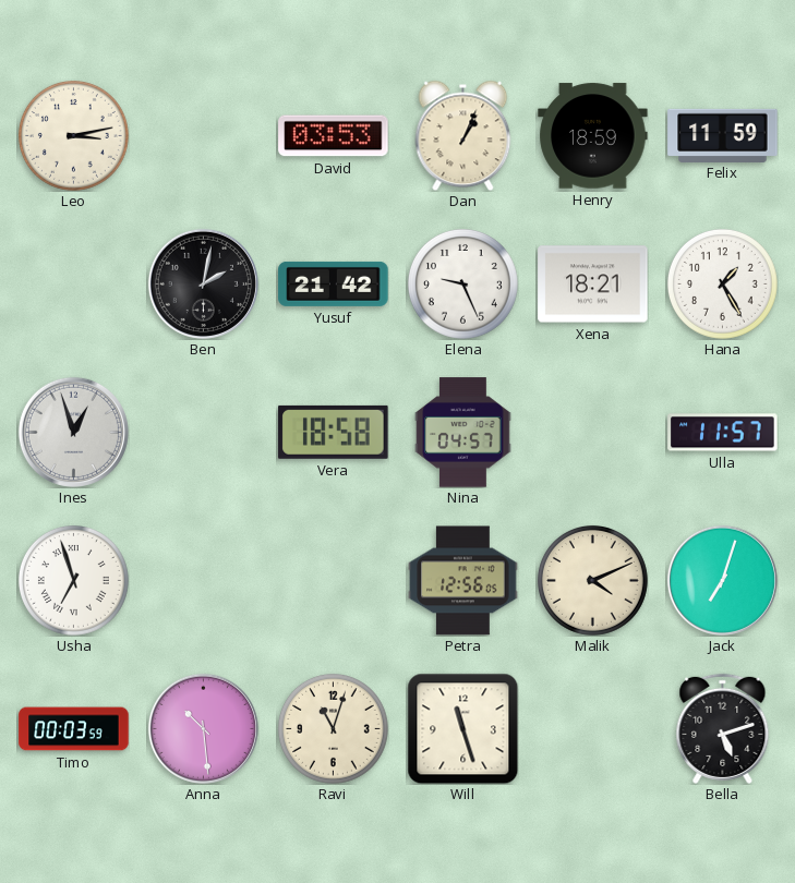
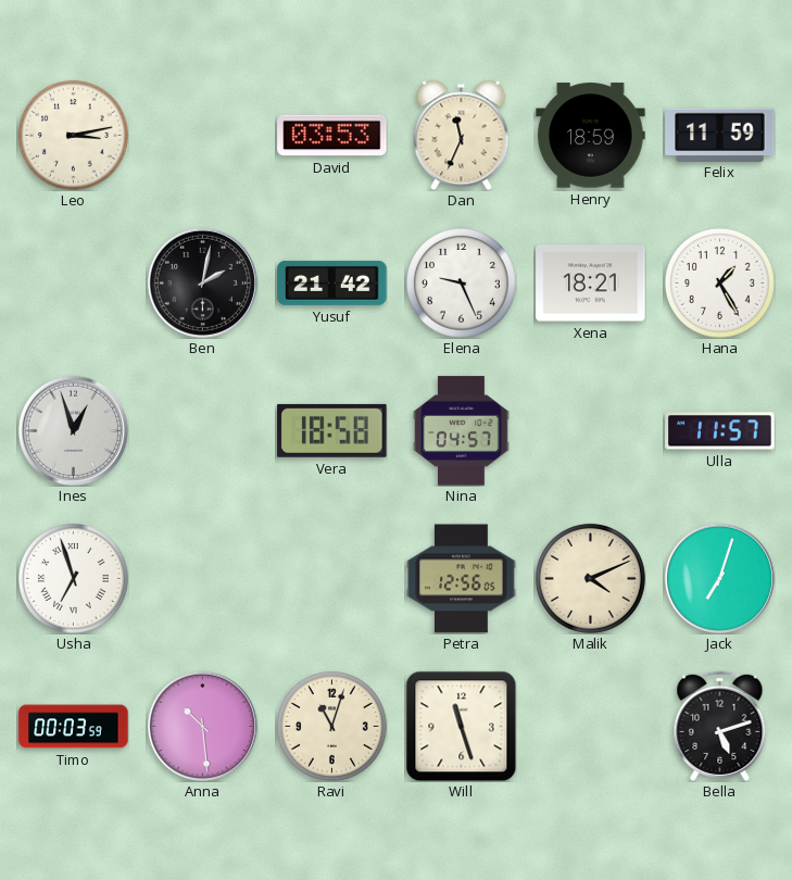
Dan: 1:04 -> 11:34
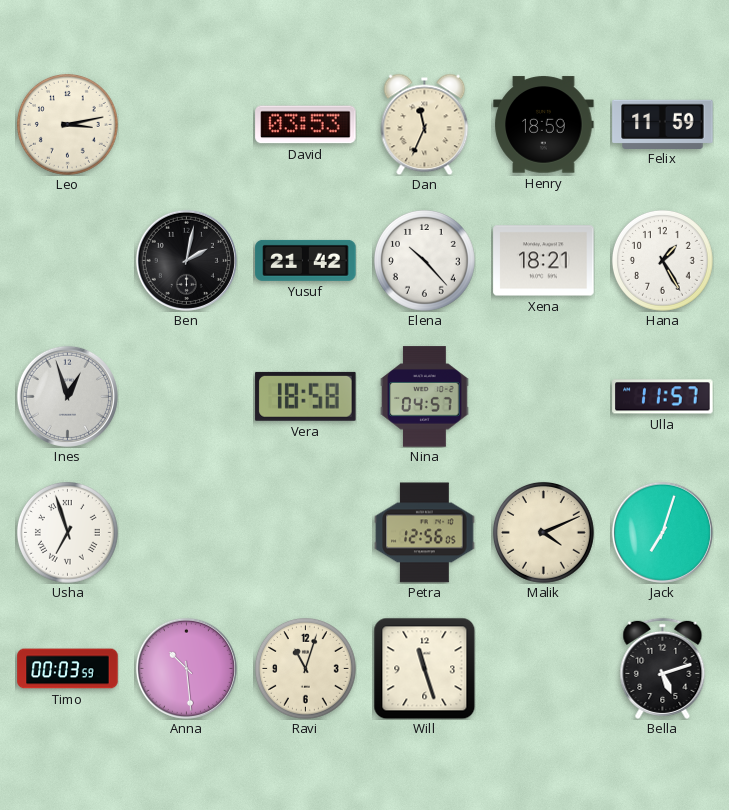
Elena: 9:26 -> 10:23
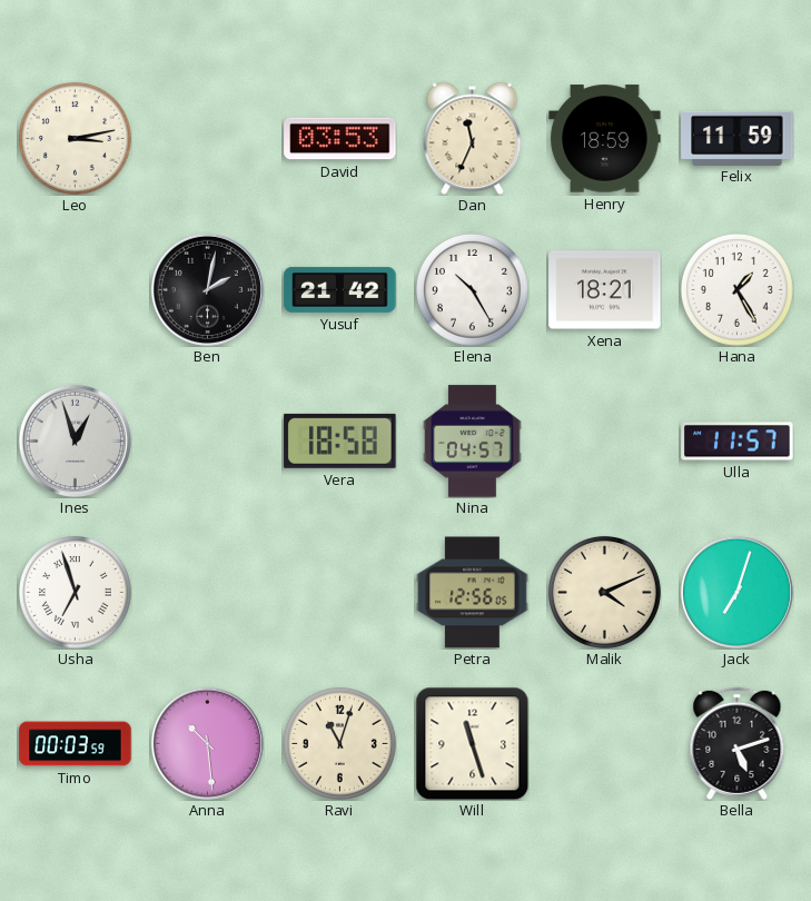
Elena: 10:23 -> 10:25
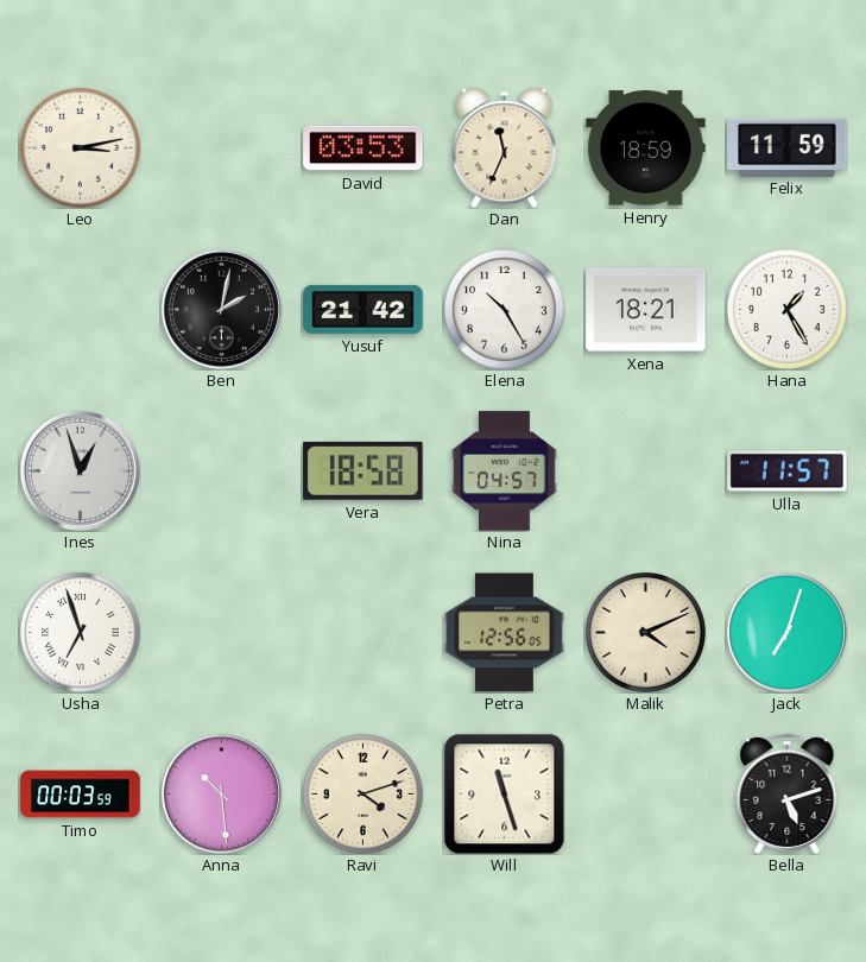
Ravi: 11:03 -> 4:12
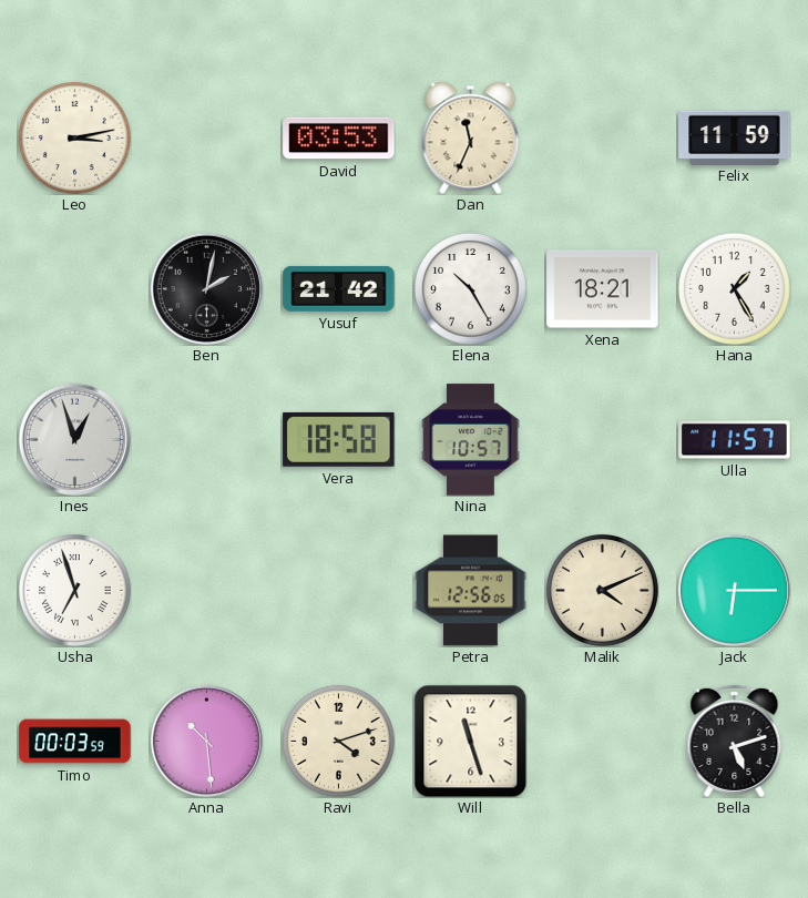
Henry: 18:59 -> none
Nina: 04:57 -> 10:57
Jack: 7:03 -> 6:15
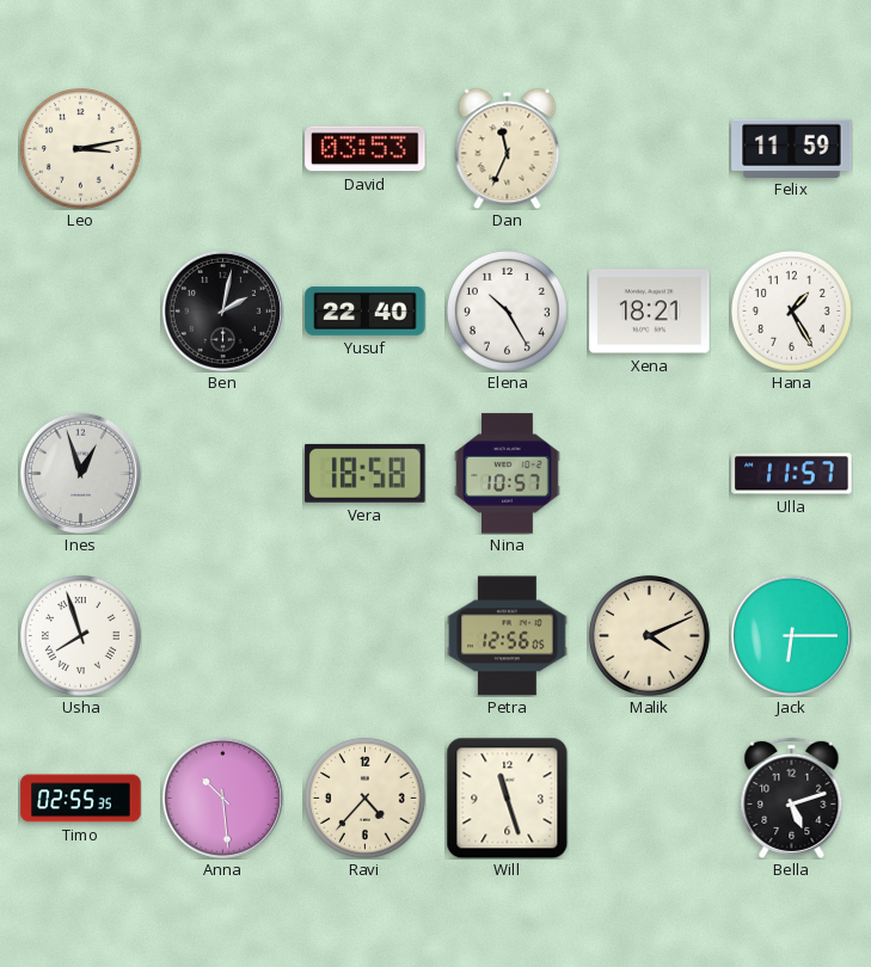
Yusuf: 21:42 -> 22:40
Usha: 6:57 -> 7:57
Timo: 00:03 -> 02:55
Ravi: 4:12 -> 4:37
